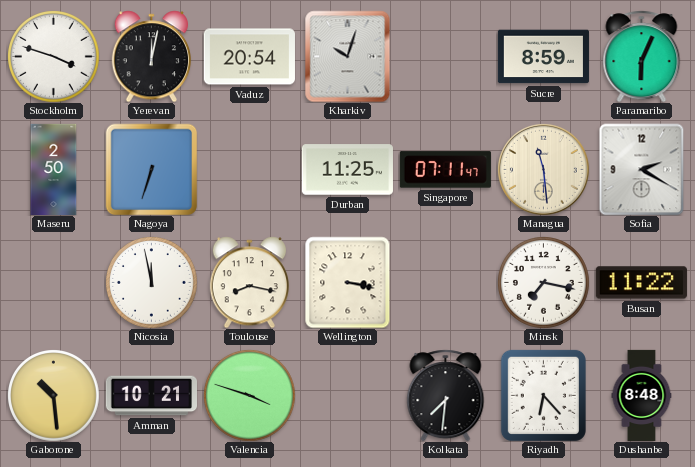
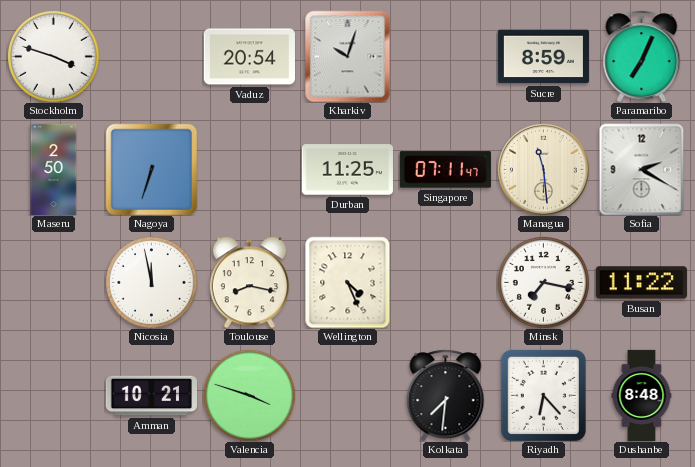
Yerevan: 12:02 -> none
Paramaribo: 6:04 -> 7:04
Wellington: 3:17 -> 4:26
Gaborone: 10:29 -> none
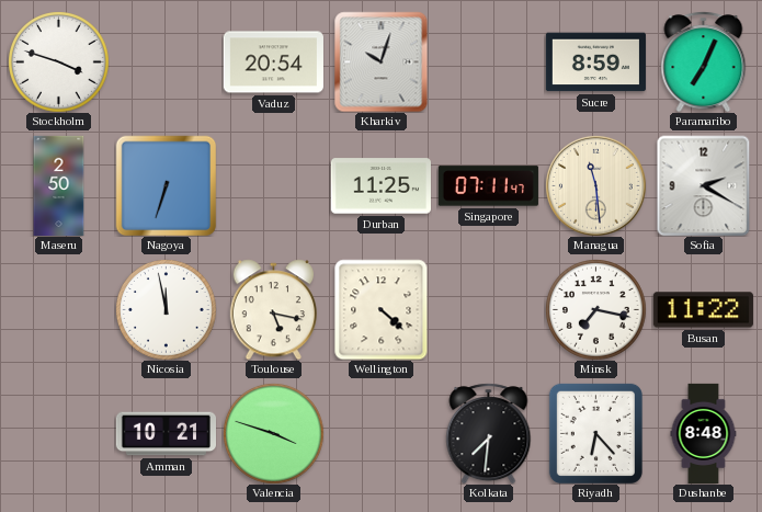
Toulouse: 8:17 -> 5:17
Wellington: 4:26 -> 4:22
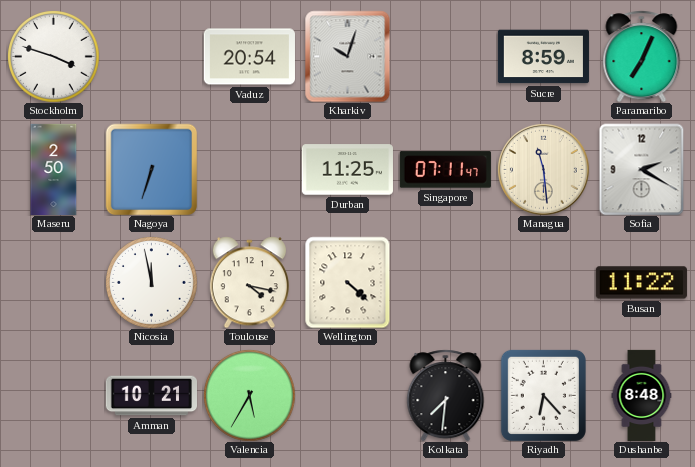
Toulouse: 5:17 -> 4:17
Minsk: 7:17 -> none
Valencia: 3:48 -> 5:35
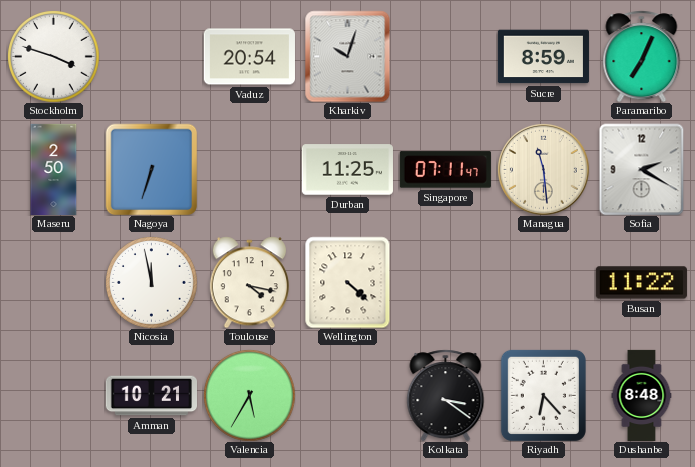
Kolkata: 7:31 -> 3:21
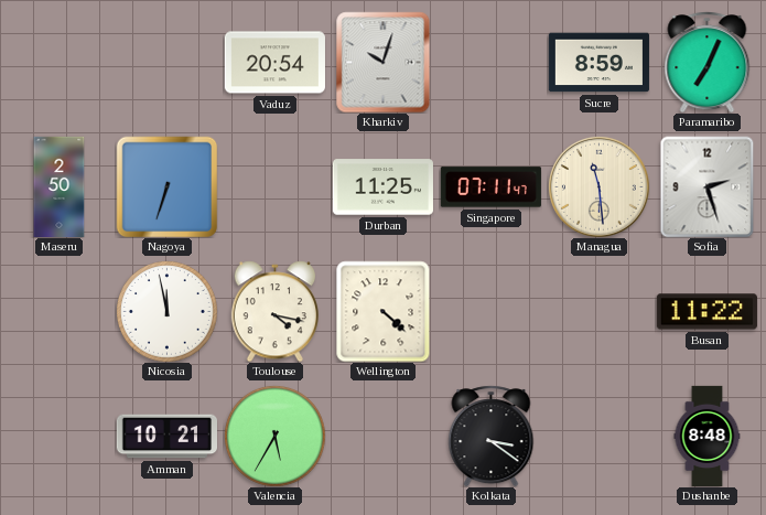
Stockholm: 3:48 -> none
Sofia: 2:20 -> 2:27
Riyadh: 6:23 -> none
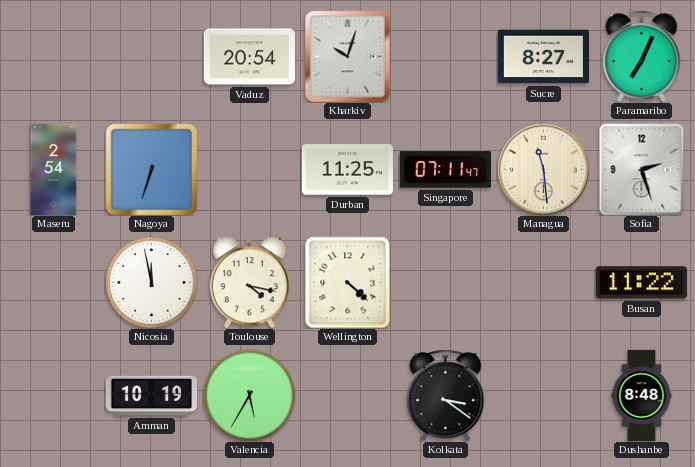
Sucre: 8:59 -> 8:27
Maseru: 2:50 -> 2:54
Amman: 10:21 -> 10:19
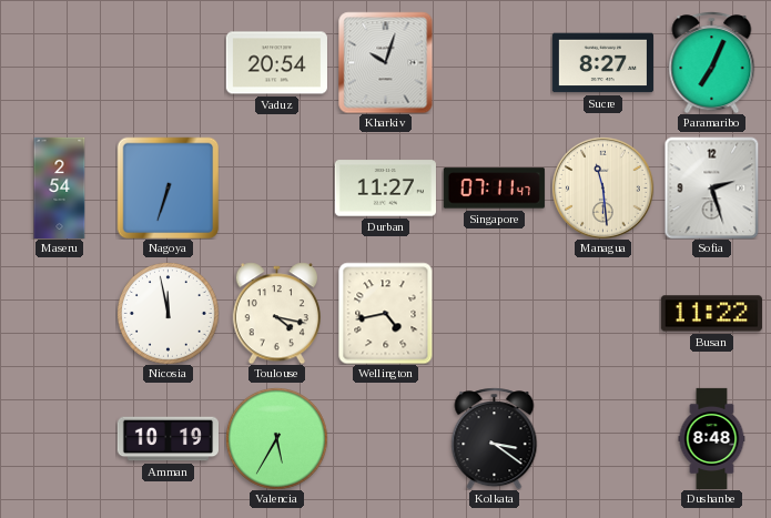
Durban: 11:25 -> 11:27
Wellington: 4:22 -> 4:43
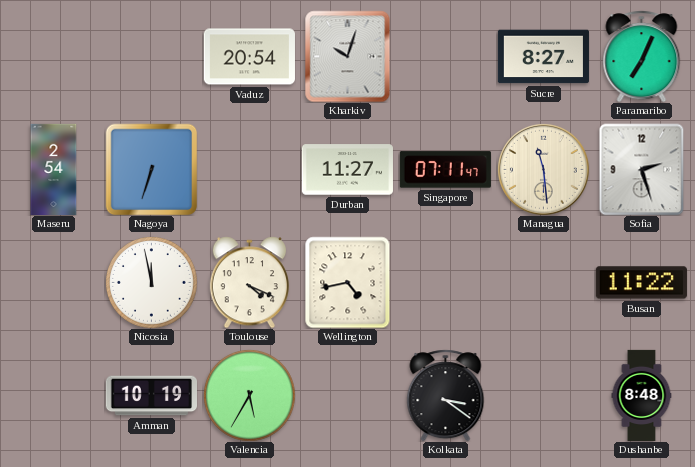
Toulouse: 4:17 -> 4:19
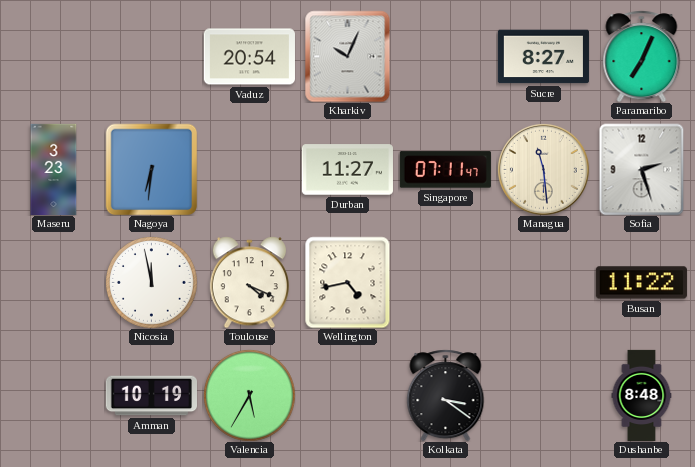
Kharkiv: 10:03 -> 10:04
Maseru: 2:54 -> 3:23
Nagoya: 6:33 -> 6:31
